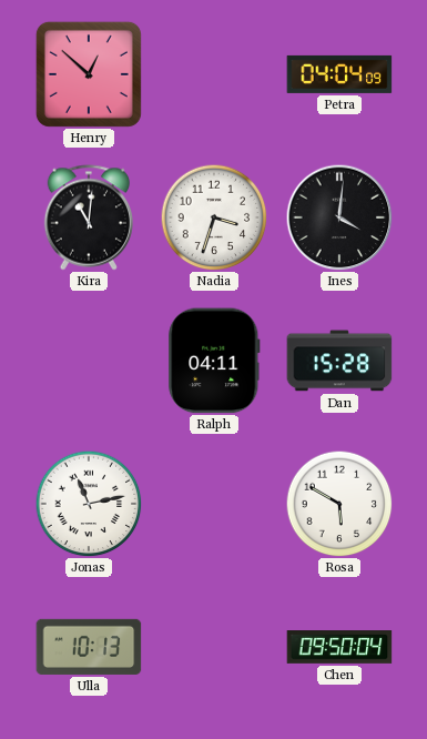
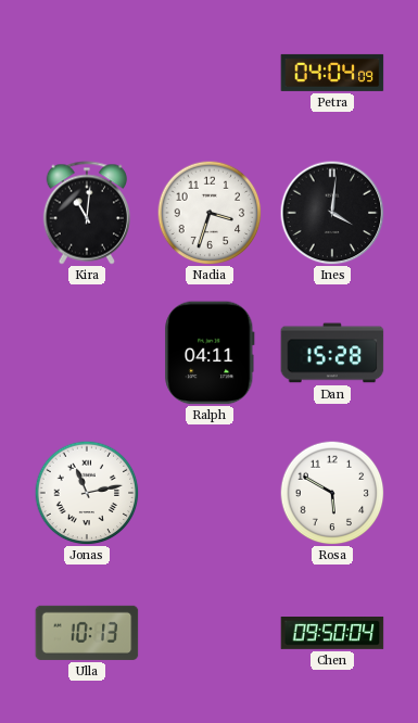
Henry: 12:52 -> none
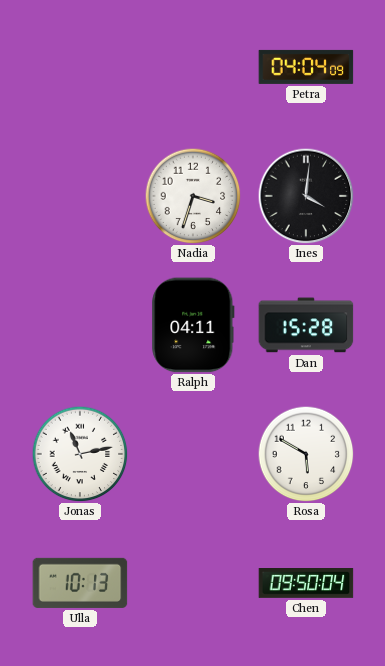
Kira: 11:01 -> none
